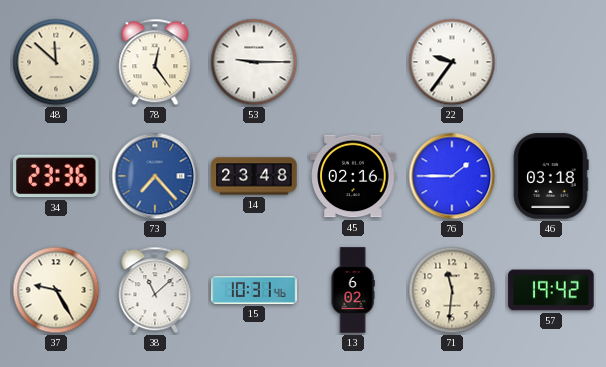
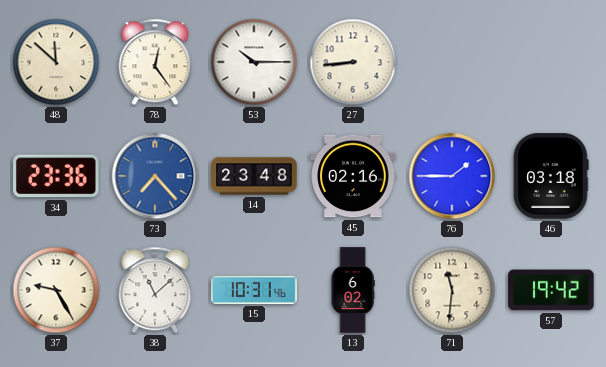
53: 9:15 -> 10:15
27: none -> 8:44
22: 9:36 -> none
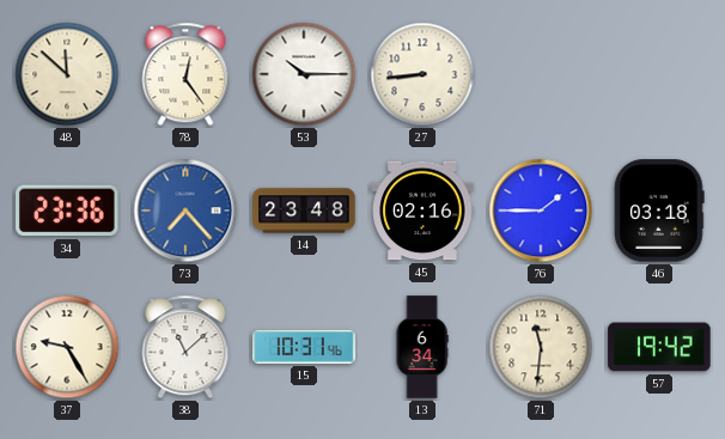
13: 6:02 -> 6:34
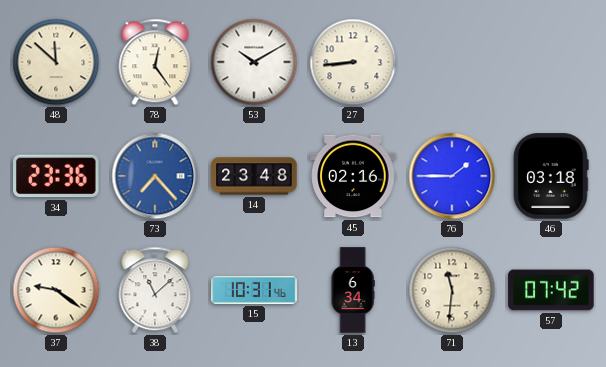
53: 10:15 -> 10:10
37: 9:25 -> 9:21
57: 19:42 -> 07:42
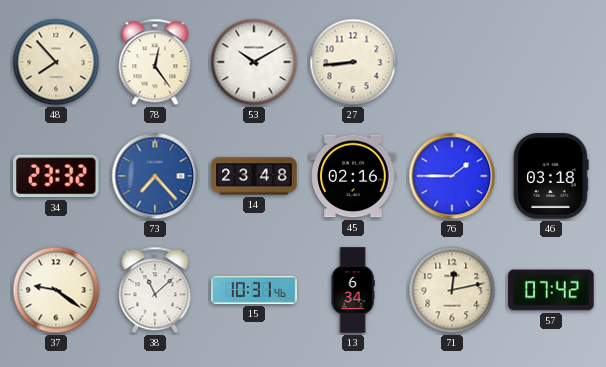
48: 11:52 -> 7:53
34: 23:36 -> 23:32
71: 11:31 -> 12:13
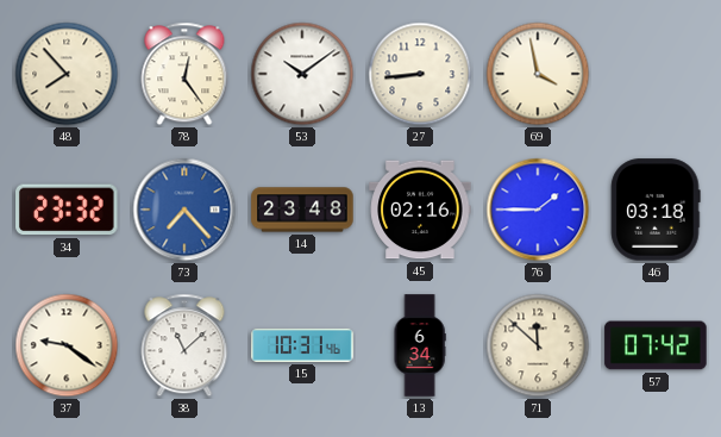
53: 10:10 -> 10:09
69: none -> 3:58
71: 12:13 -> 11:52
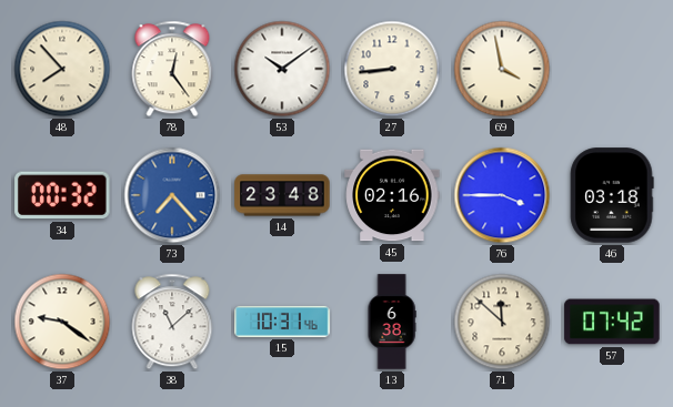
34: 23:32 -> 00:32
76: 1:45 -> 3:45
13: 6:34 -> 6:38
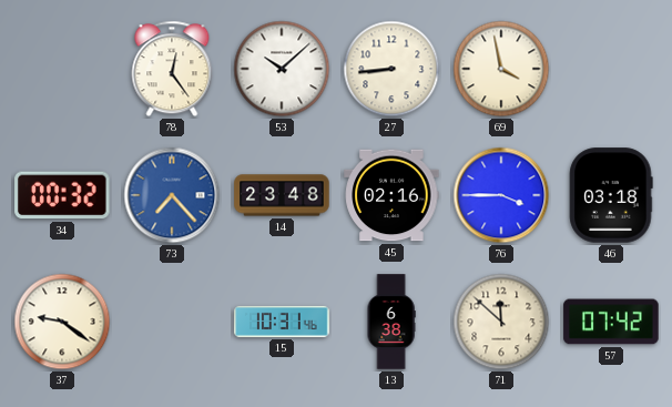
48: 7:53 -> none
53: 10:09 -> 10:08
38: 11:08 -> none
